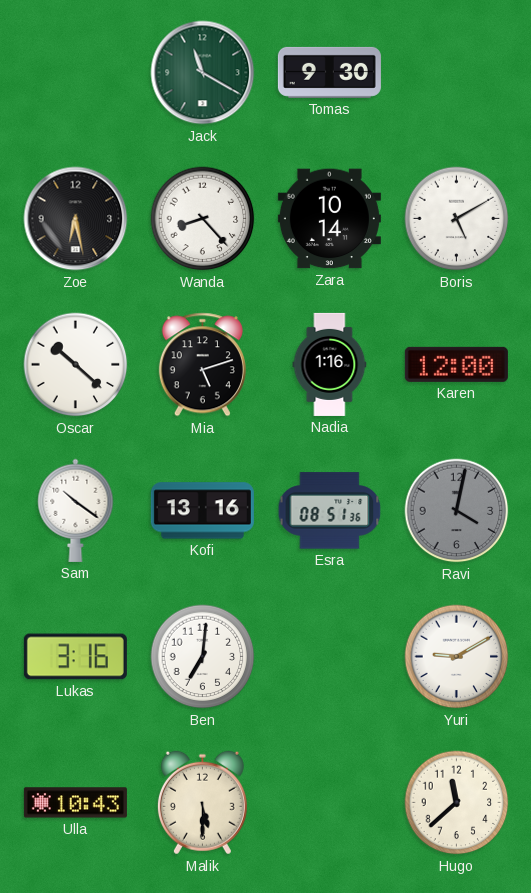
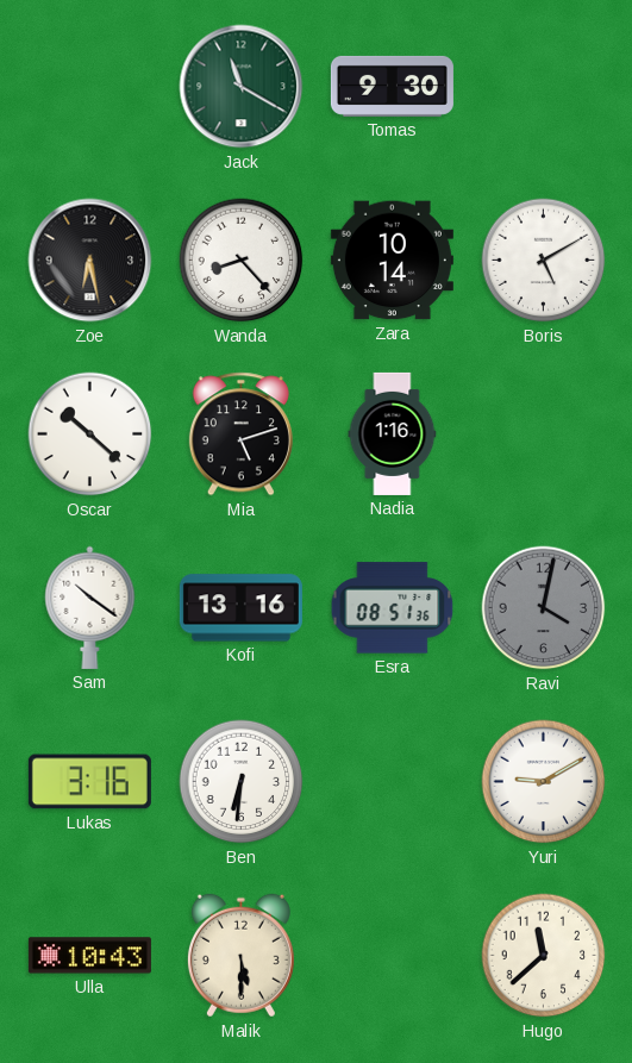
Karen: 12:00 -> none
Ben: 7:01 -> 6:31
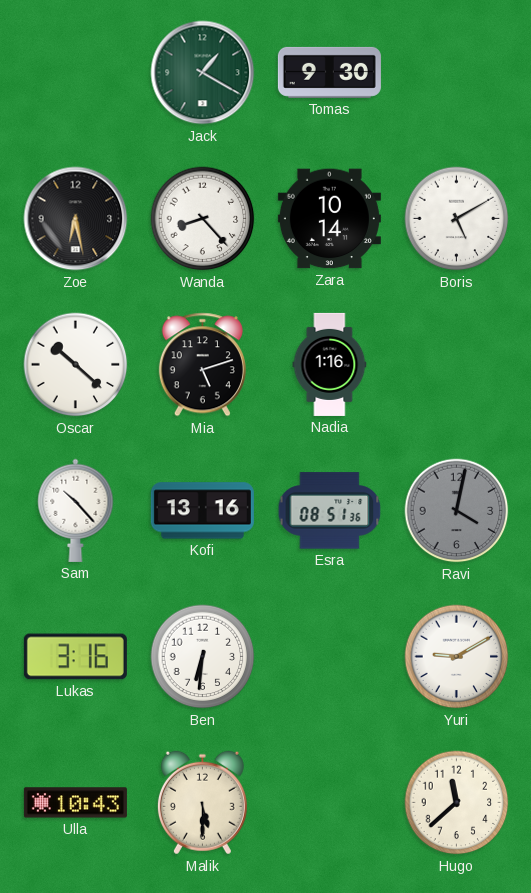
Jack: 11:20 -> 1:20
Sam: 10:21 -> 10:23
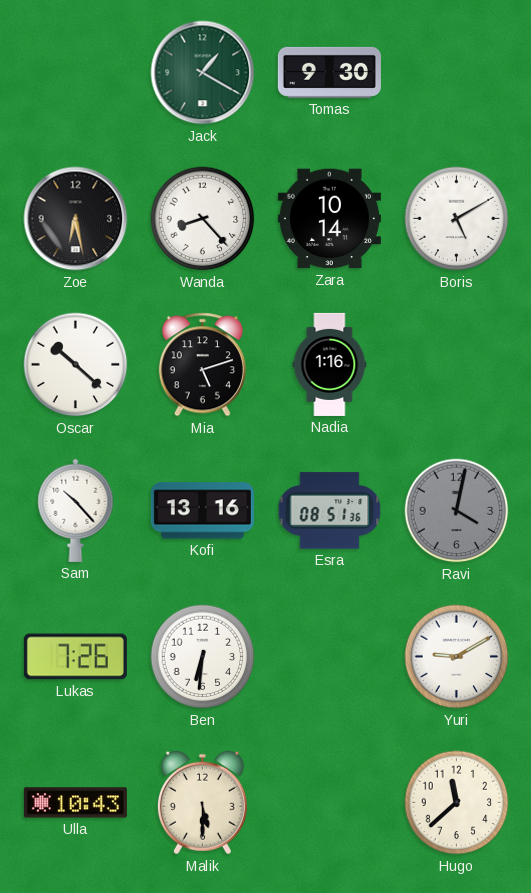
Lukas: 3:16 -> 7:26
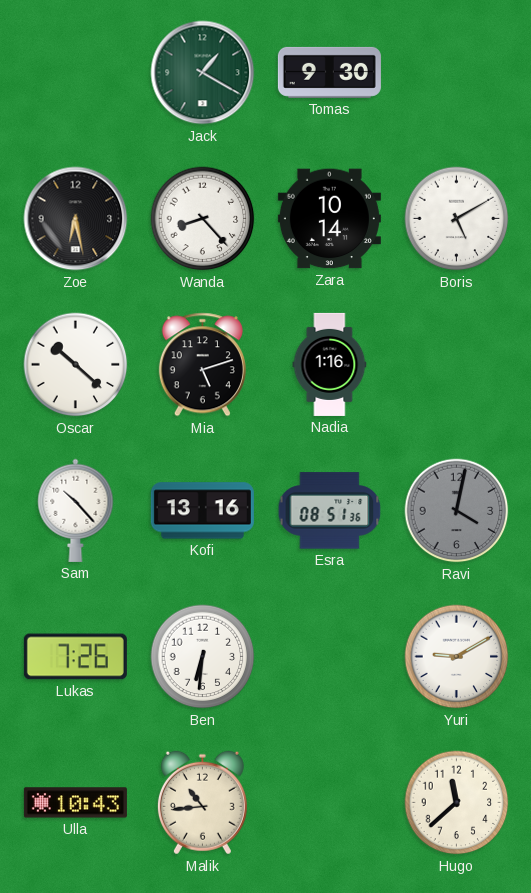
Malik: 5:30 -> 10:44
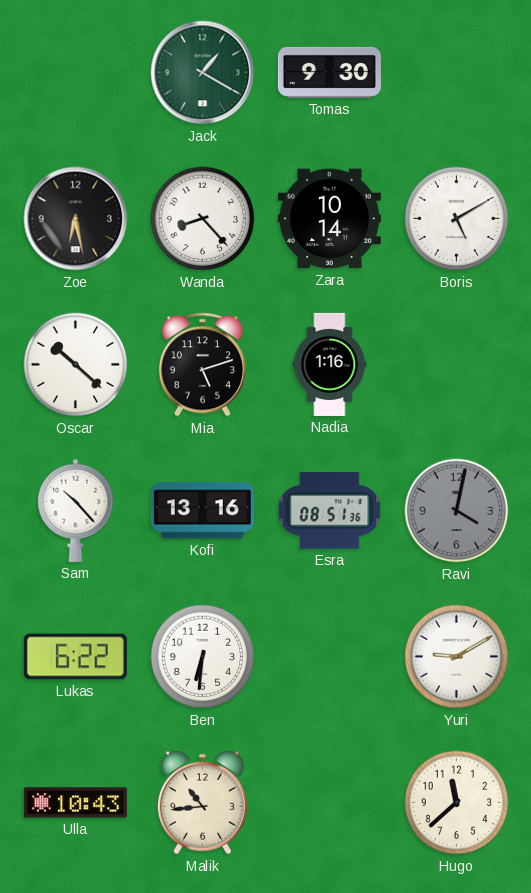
Lukas: 7:26 -> 6:22
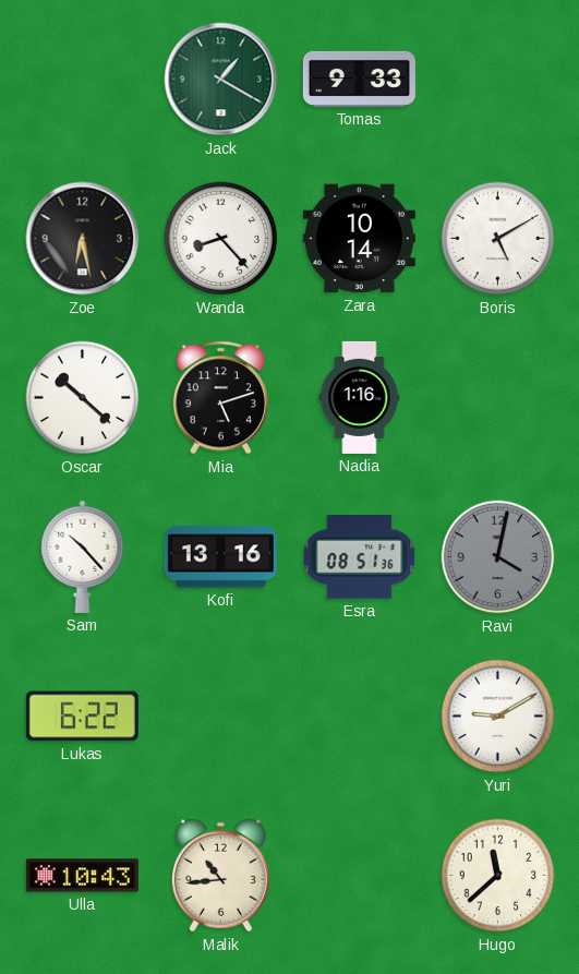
Tomas: 9:30 -> 9:33
Ben: 6:31 -> none
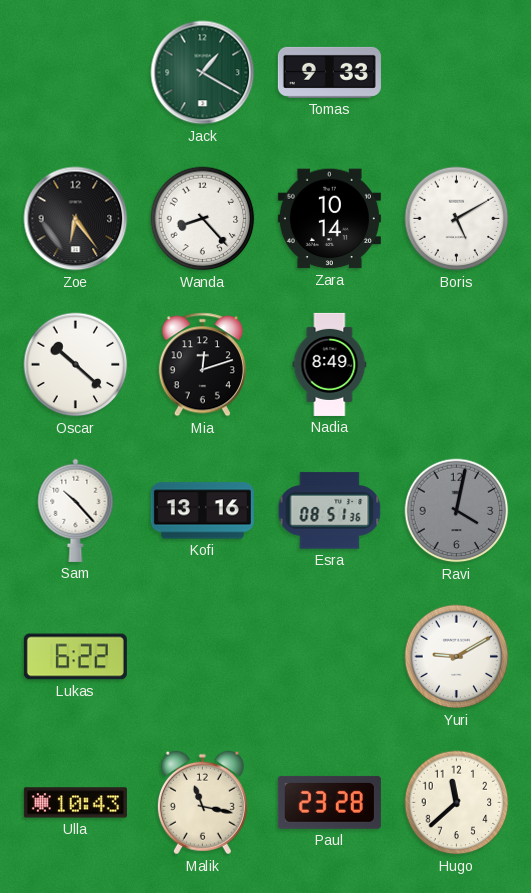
Zoe: 6:28 -> 6:24
Mia: 5:12 -> 12:12
Nadia: 1:16 -> 8:49
Malik: 10:44 -> 11:17
Paul: none -> 23:28
